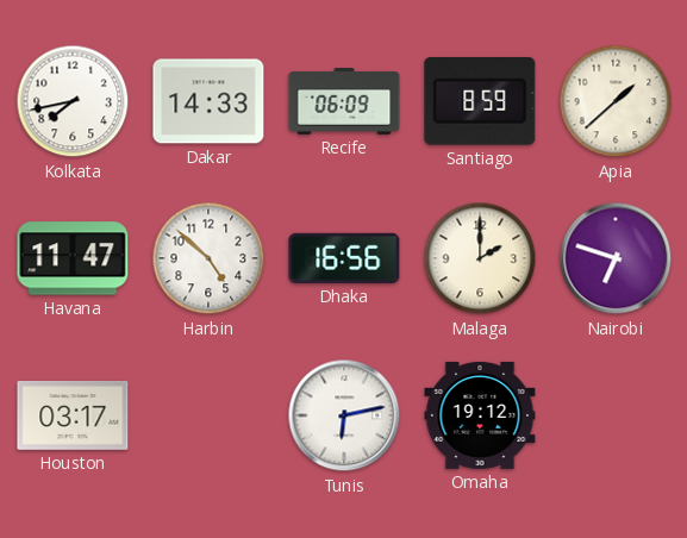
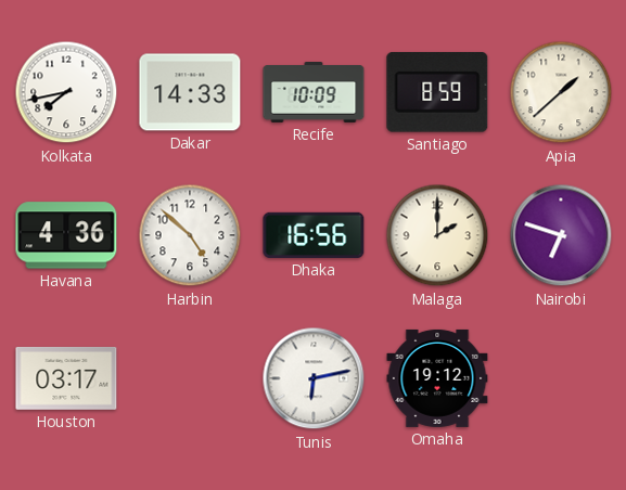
Recife: 06:09 -> 10:09
Havana: 11:47 -> 4:36
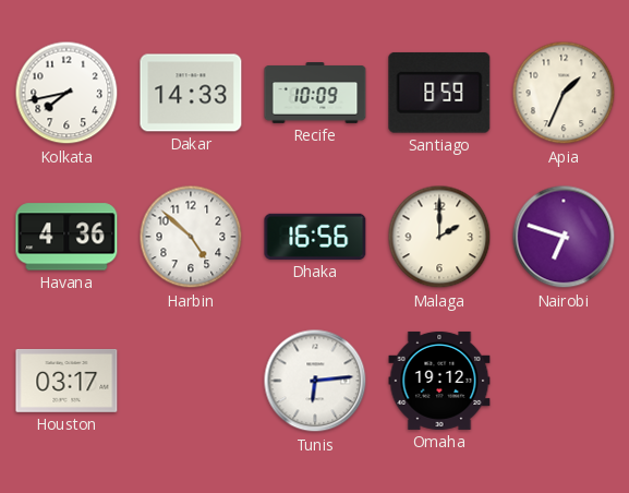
Apia: 1:38 -> 1:34
Tunis: 6:13 -> 6:14
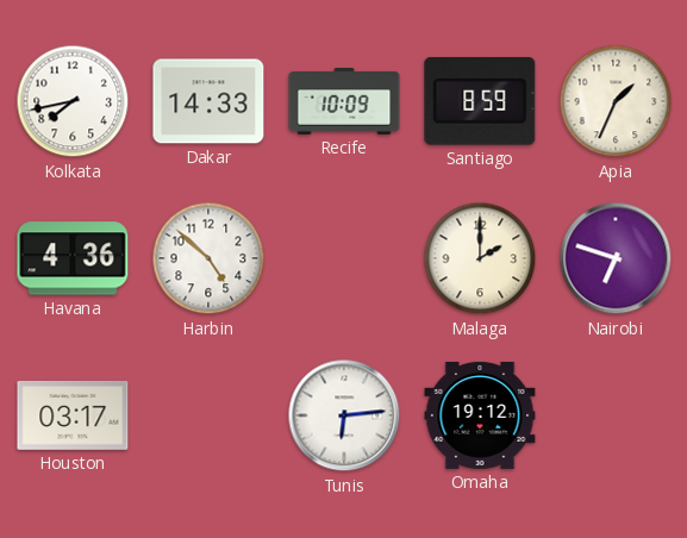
Dhaka: 16:56 -> none
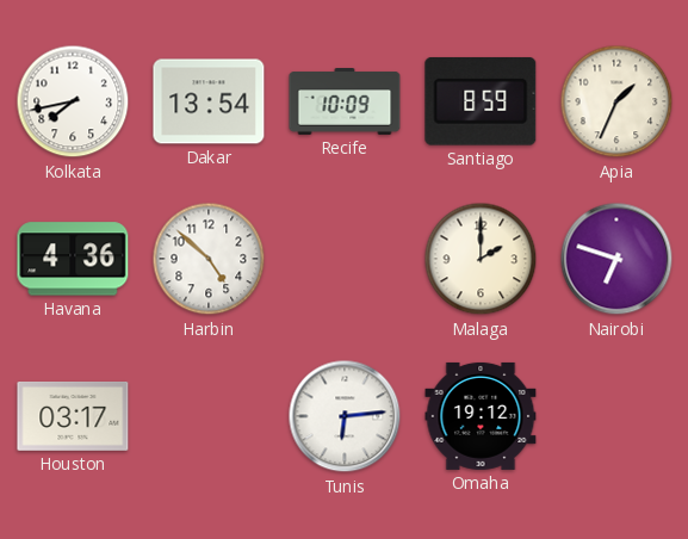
Dakar: 14:33 -> 13:54
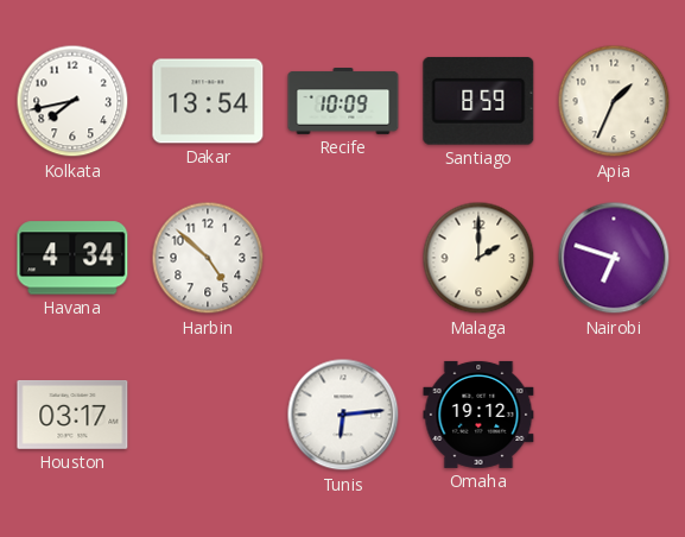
Havana: 4:36 -> 4:34
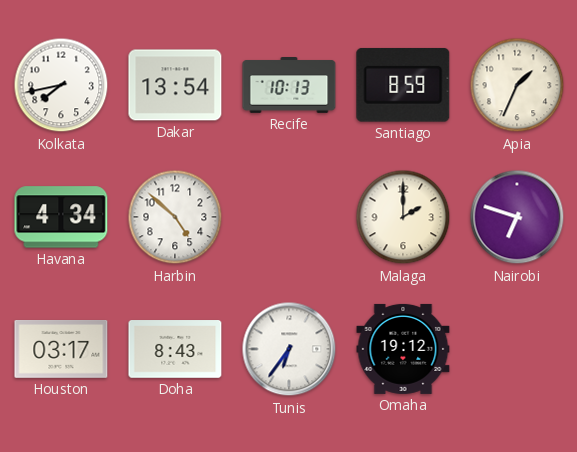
Recife: 10:09 -> 10:13
Doha: none -> 8:43
Tunis: 6:14 -> 6:36
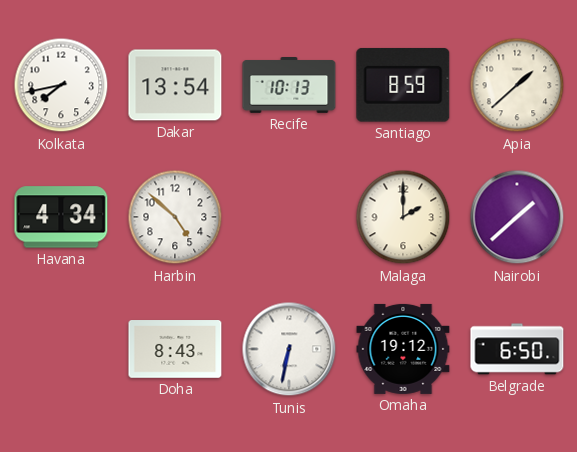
Apia: 1:34 -> 1:38
Nairobi: 6:48 -> 1:38
Houston: 03:17 -> none
Tunis: 6:36 -> 6:32
Belgrade: none -> 6:50
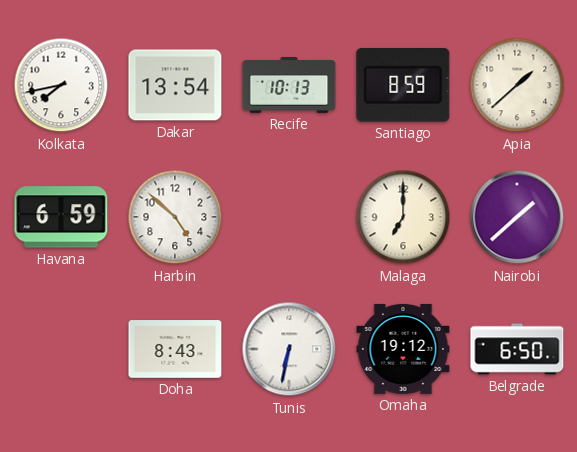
Havana: 4:34 -> 6:59
Malaga: 2:00 -> 7:00
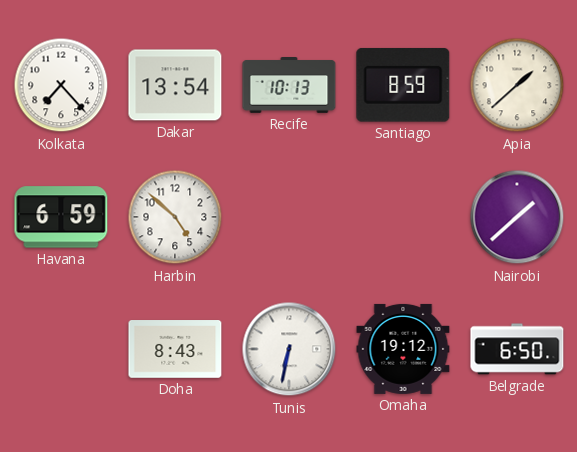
Kolkata: 7:43 -> 7:23
Malaga: 7:00 -> none
